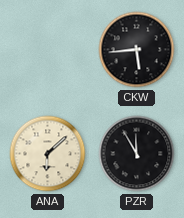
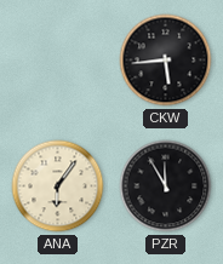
ANA: 6:08 -> 6:06
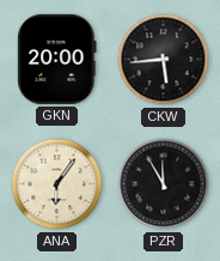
GKN: none -> 20:00
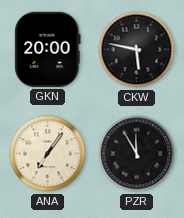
CKW: 5:44 -> 5:47
ANA: 6:06 -> 7:06
